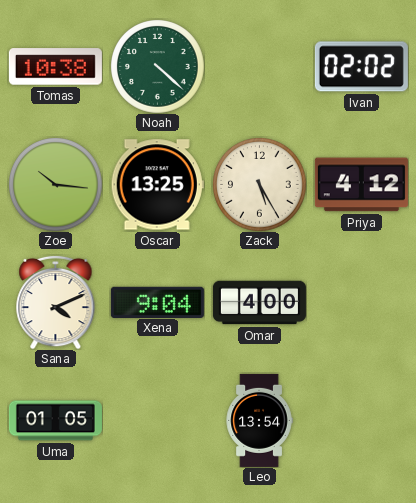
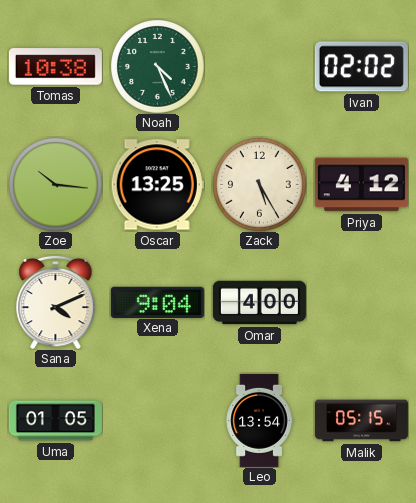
Noah: 4:22 -> 4:26
Malik: none -> 05:15
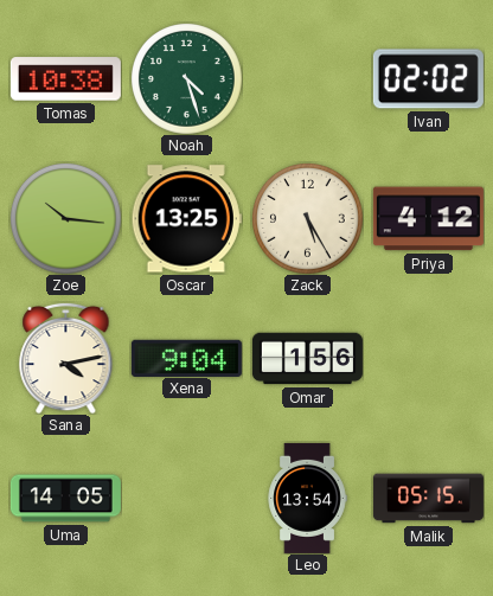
Noah: 4:26 -> 4:27
Sana: 4:11 -> 4:13
Omar: 4:00 -> 1:56
Uma: 01:05 -> 14:05
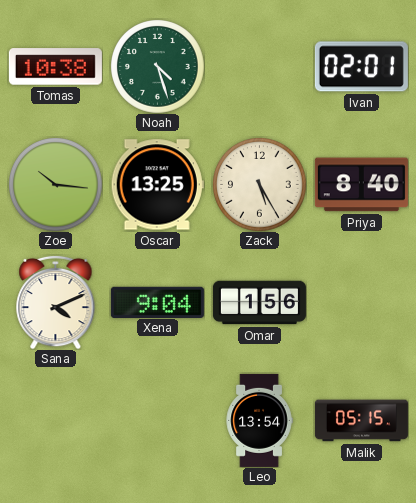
Ivan: 02:02 -> 02:01
Priya: 4:12 -> 8:40
Sana: 4:13 -> 4:11
Uma: 14:05 -> none
